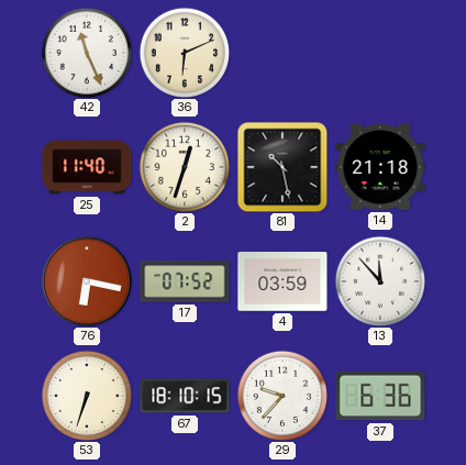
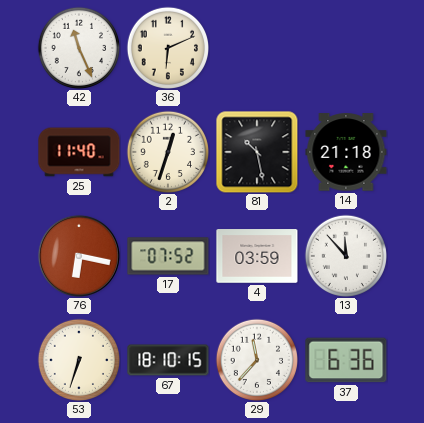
29: 9:37 -> 11:37
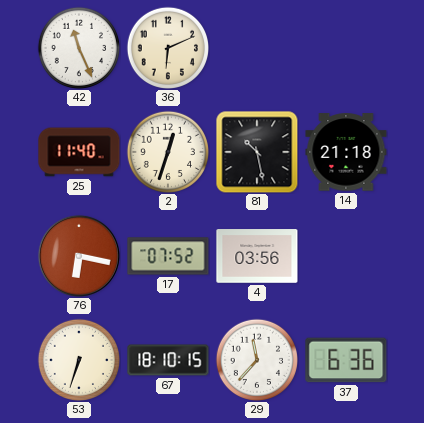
4: 03:59 -> 03:56
13: 11:53 -> none
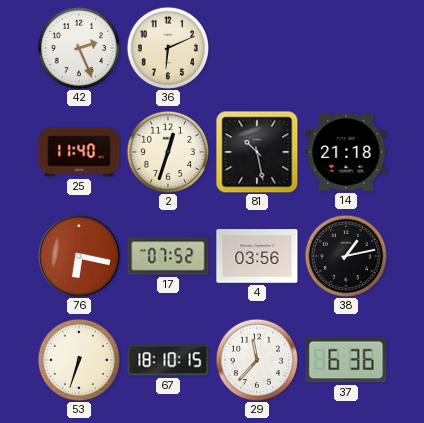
42: 11:26 -> 2:26
38: none -> 1:13
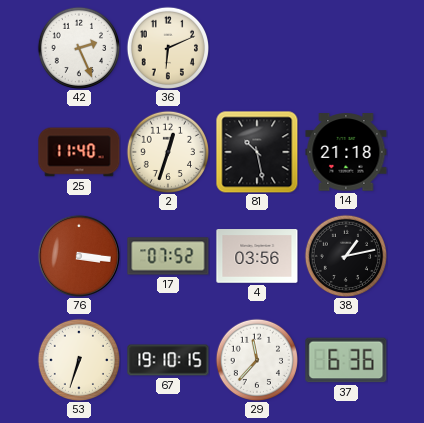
76: 6:17 -> 3:16
67: 18:10 -> 19:10
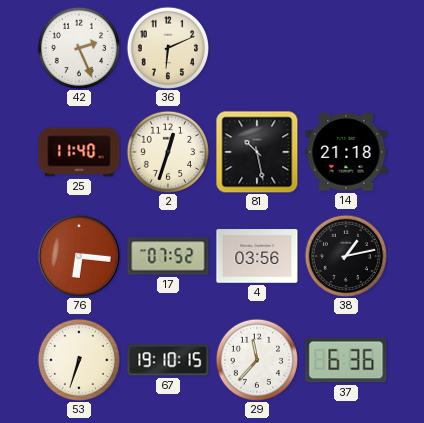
76: 3:16 -> 6:16
